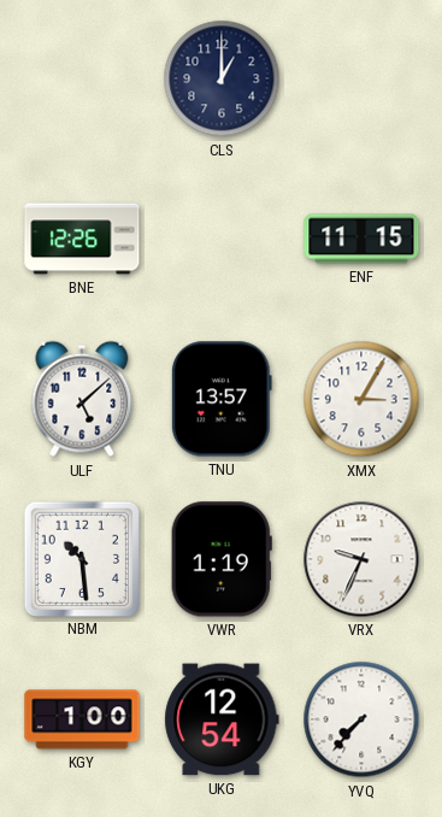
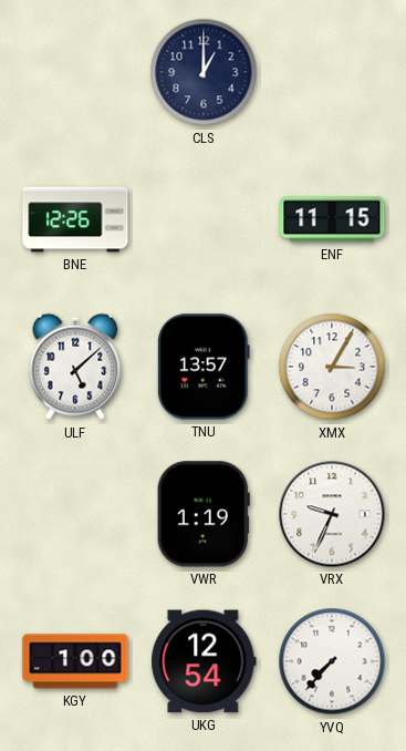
NBM: 10:29 -> none
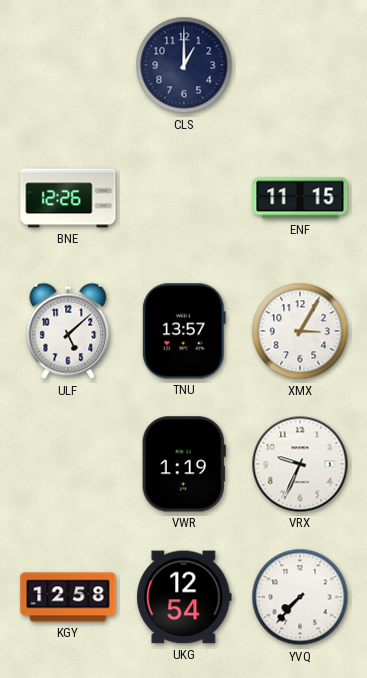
KGY: 1:00 -> 12:58
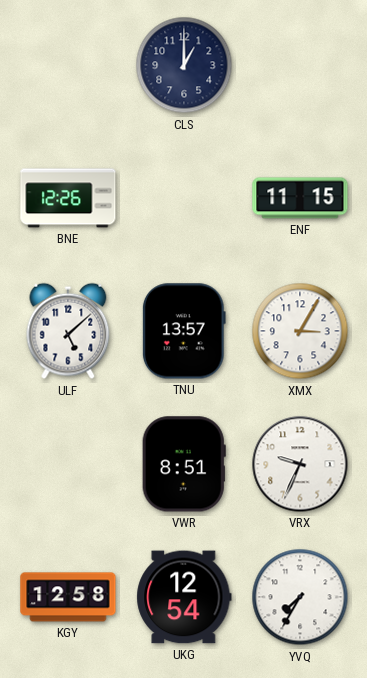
VWR: 1:19 -> 8:51
YVQ: 7:37 -> 7:35
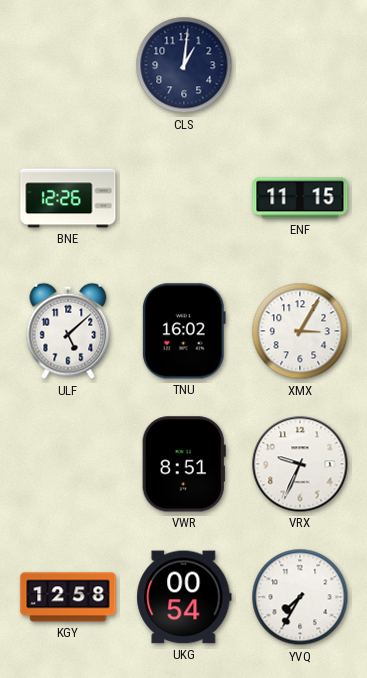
CLS: 1:00 -> 1:01
TNU: 13:57 -> 16:02
UKG: 12:54 -> 00:54
